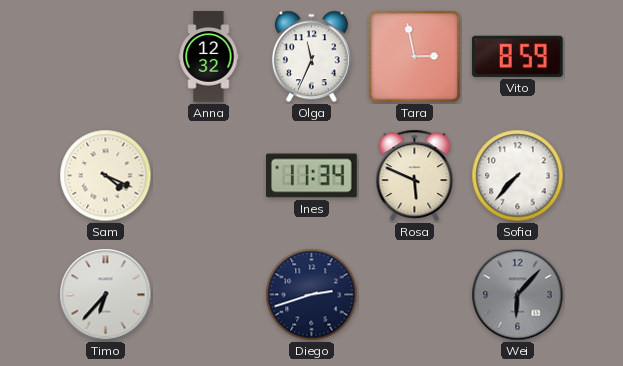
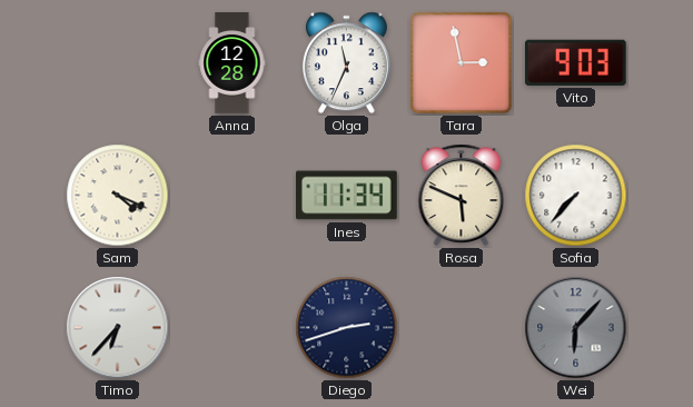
Anna: 12:32 -> 12:28
Vito: 8:59 -> 9:03
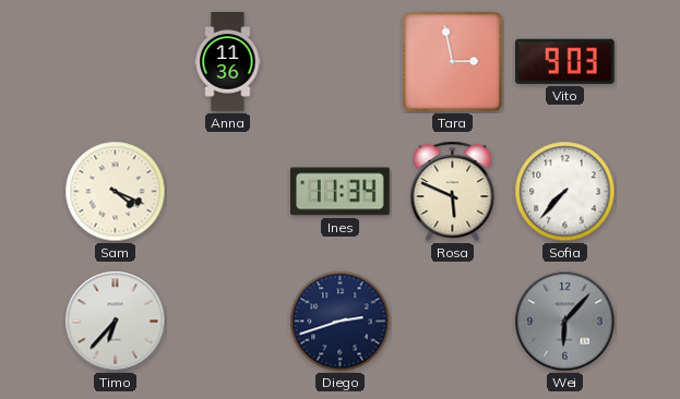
Anna: 12:28 -> 11:36
Olga: 11:34 -> none
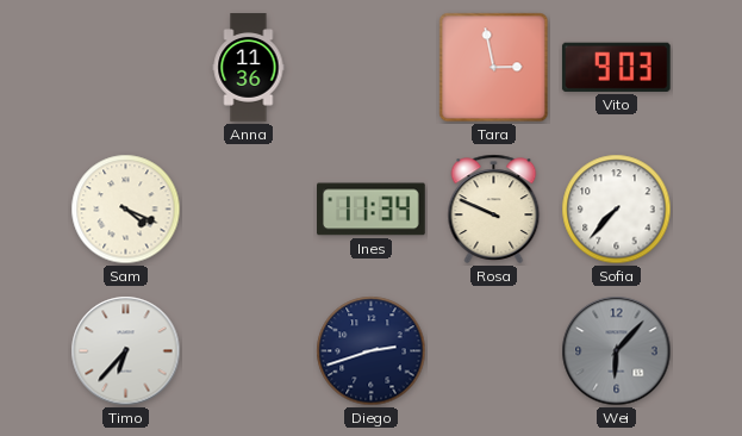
Rosa: 5:49 -> 9:49
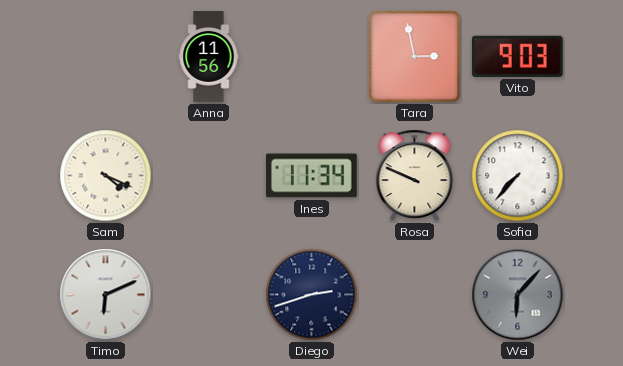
Anna: 11:36 -> 11:56
Timo: 6:37 -> 6:11
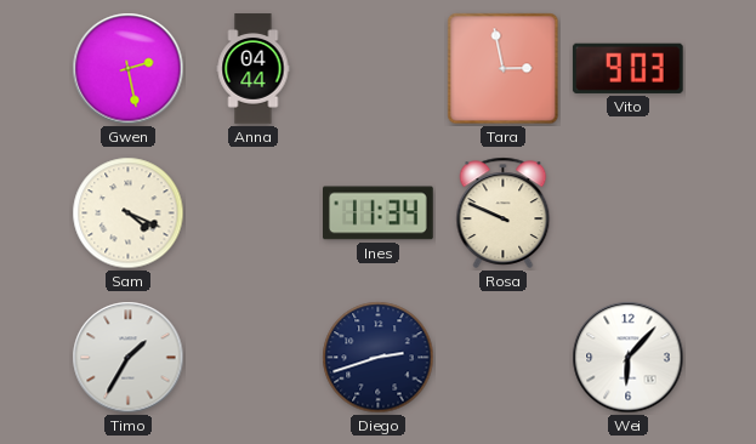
Gwen: none -> 2:28
Anna: 11:56 -> 04:44
Sofia: 7:37 -> none
Timo: 6:11 -> 1:35
Wei dial: grey -> white
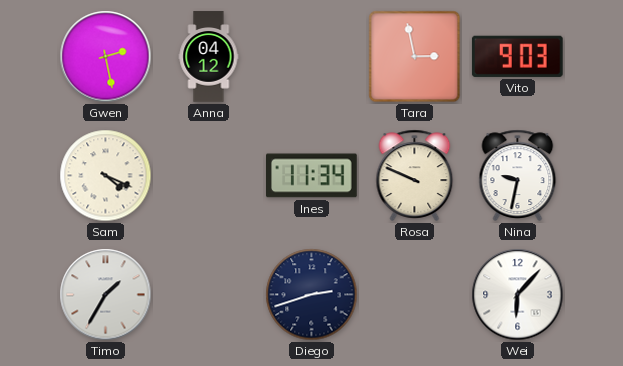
Anna: 04:44 -> 04:12
Nina: none -> 9:32
